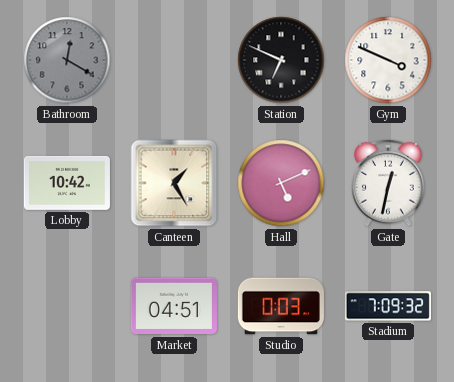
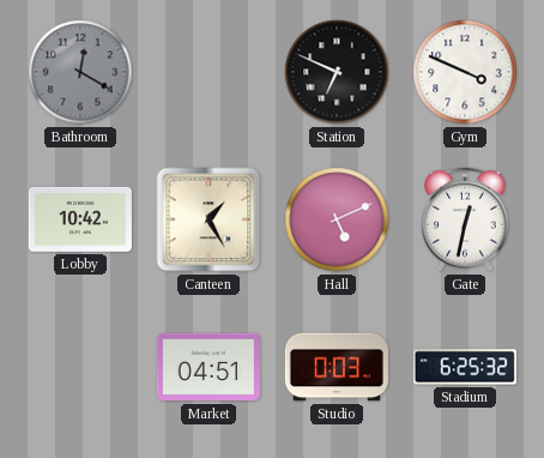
Stadium: 7:09 -> 6:25
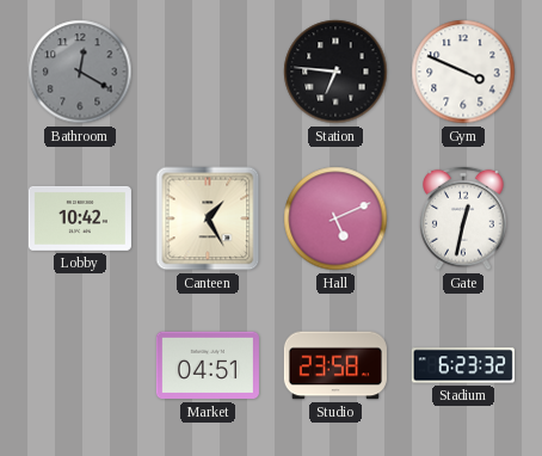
Station: 6:49 -> 6:46
Studio: 0:03 -> 23:58
Stadium: 6:25 -> 6:23
